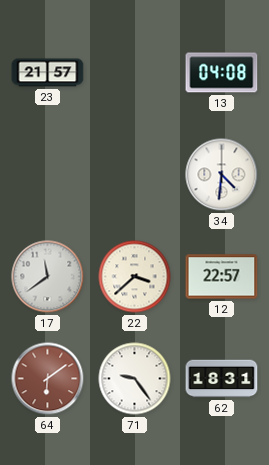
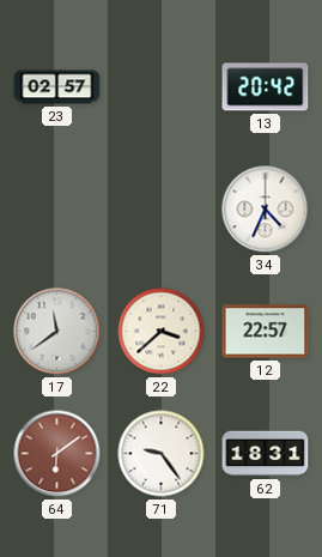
23: 21:57 -> 02:57
13: 04:08 -> 20:42
34: 4:31 -> 4:34
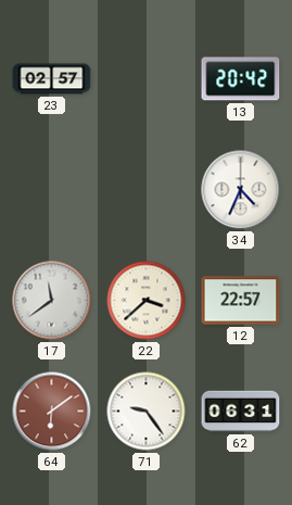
62: 18:31 -> 06:31
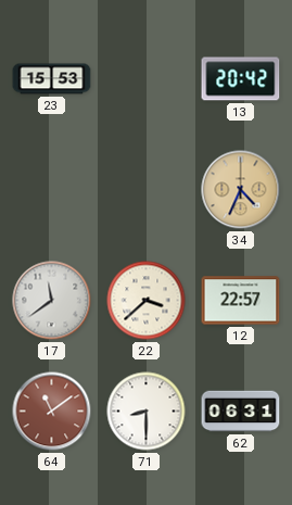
23: 02:57 -> 15:53
34 dial: white -> champagne
64: 6:09 -> 11:09
71: 9:24 -> 8:30
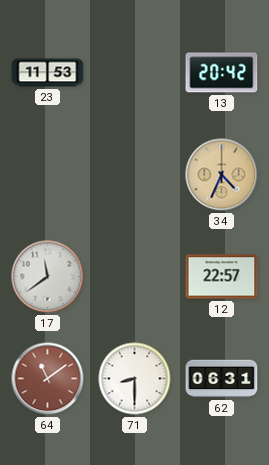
23: 15:53 -> 11:53
22: 3:38 -> none
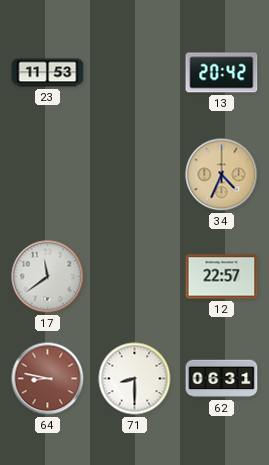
64: 11:09 -> 8:47
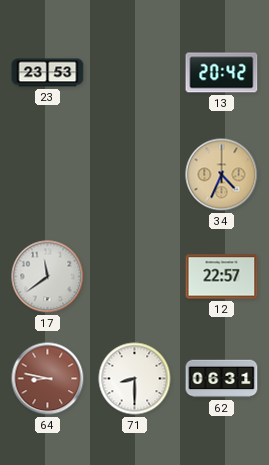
23: 11:53 -> 23:53
